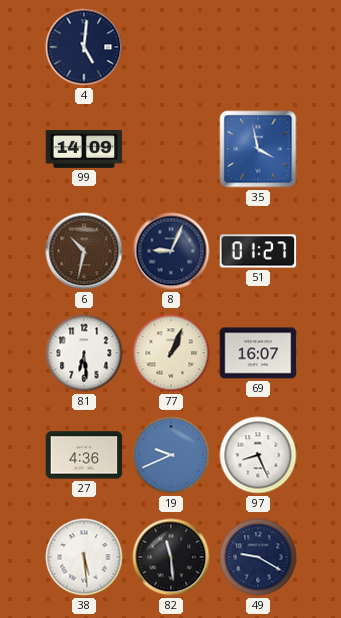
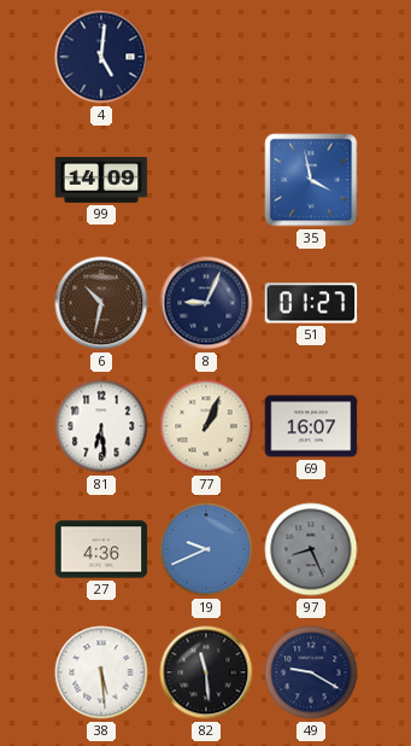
97 dial: white -> grey
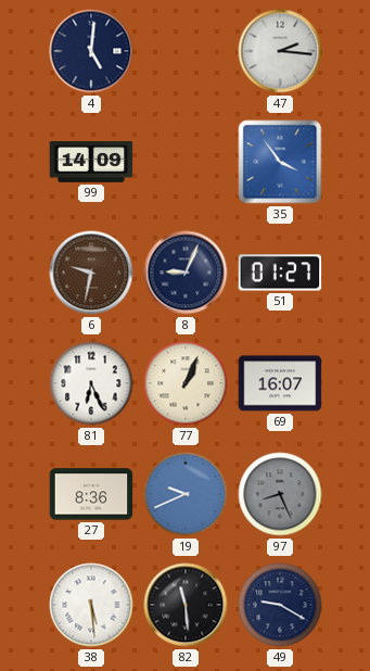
47: none -> 2:16
35: 3:58 -> 3:54
6: 10:32 -> 9:32
81: 6:29 -> 6:26
27: 4:36 -> 8:36
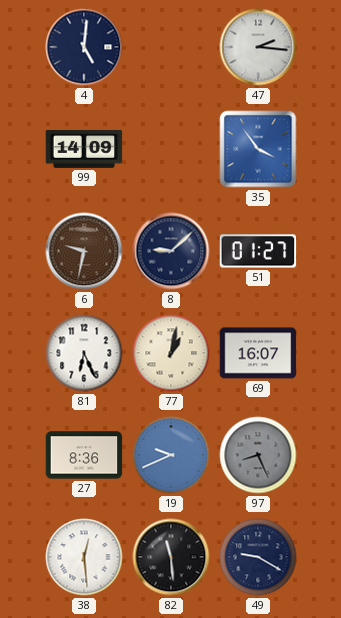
8: 9:04 -> 9:08
77: 1:04 -> 1:02
38: 5:29 -> 12:29
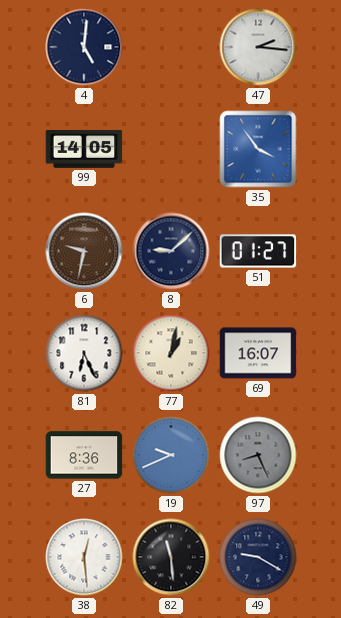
99: 14:09 -> 14:05
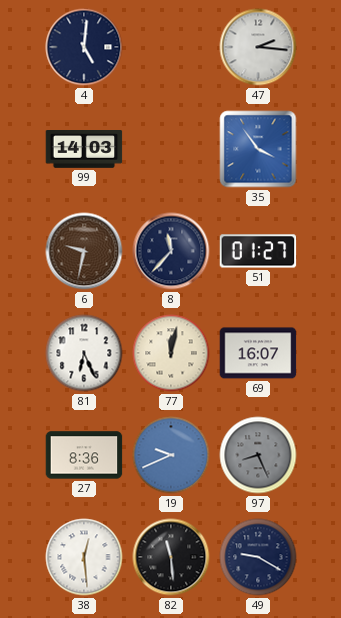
99: 14:05 -> 14:03
8: 9:08 -> 11:37
77: 1:02 -> 12:02
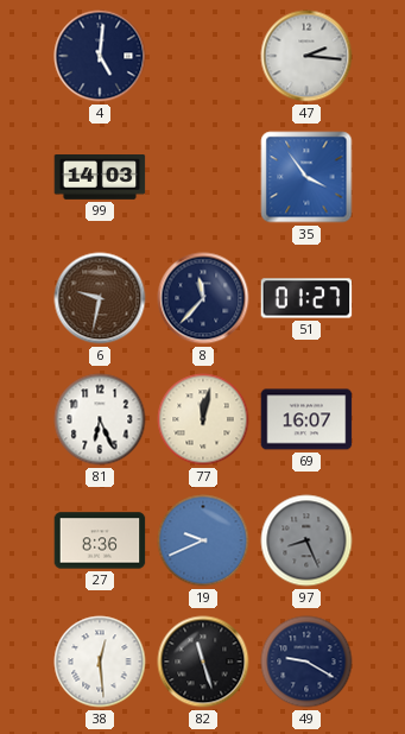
82: 11:29 -> 11:27
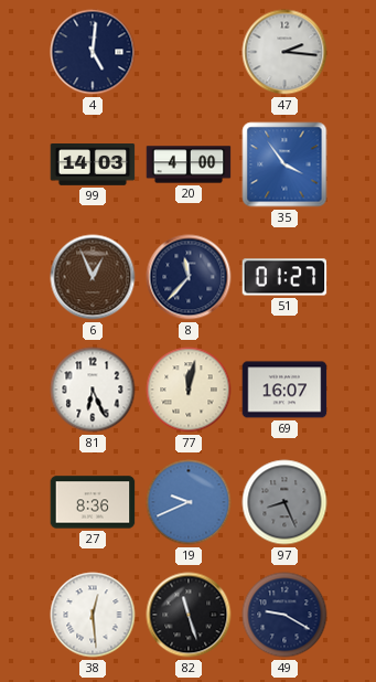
20: none -> 4:00
6: 9:32 -> 12:56
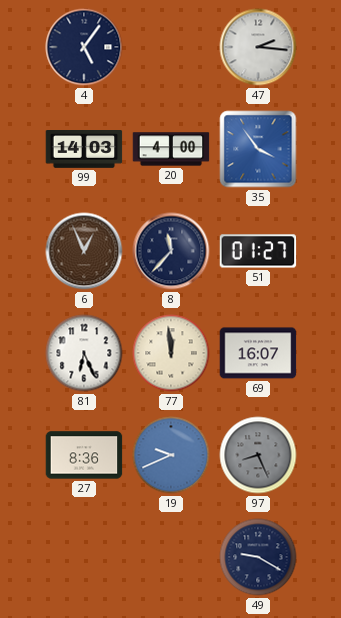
4: 5:01 -> 5:06
77: 12:02 -> 11:59
38: 12:29 -> none
82: 11:27 -> none
